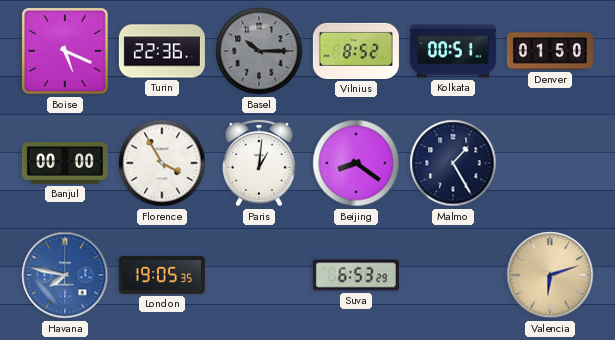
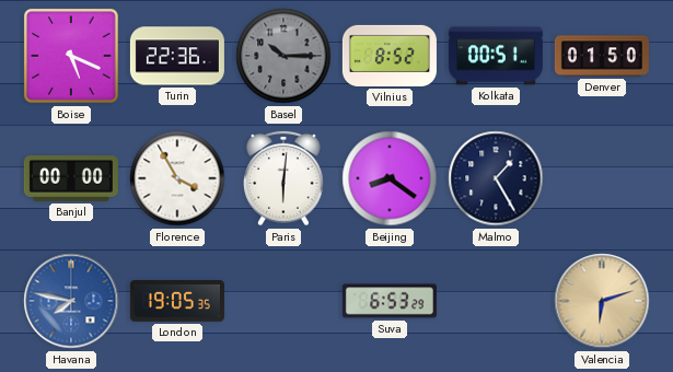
Paris: 1:01 -> 6:01
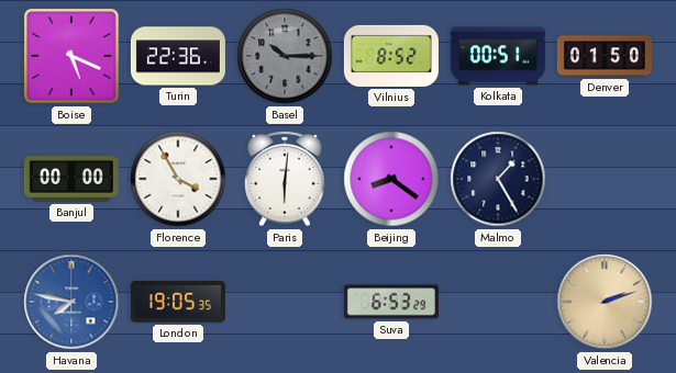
Valencia: 6:12 -> 2:12
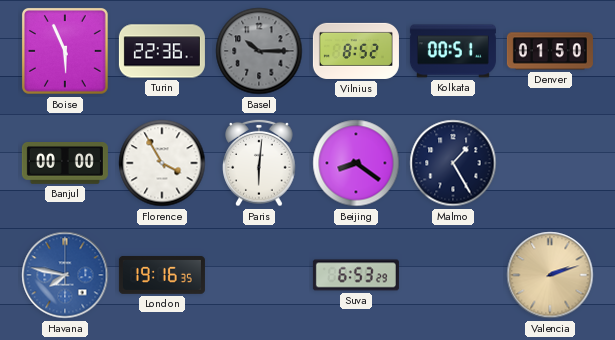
Boise: 5:19 -> 5:56
London: 19:05 -> 19:16
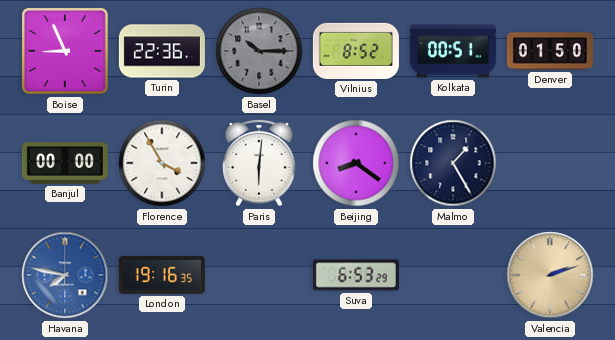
Boise: 5:56 -> 8:56
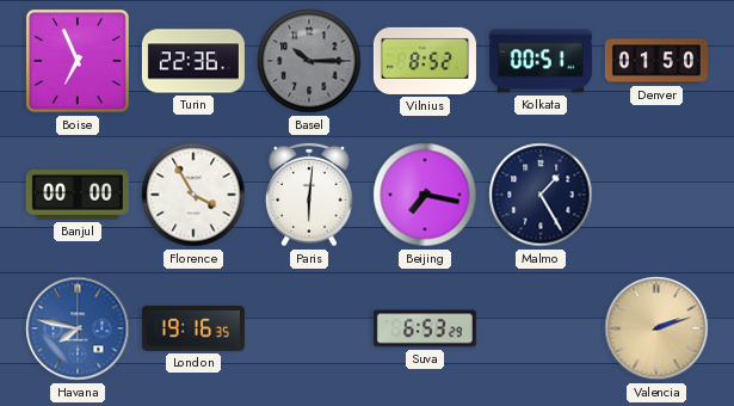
Boise: 8:56 -> 6:56
Beijing: 8:21 -> 7:17
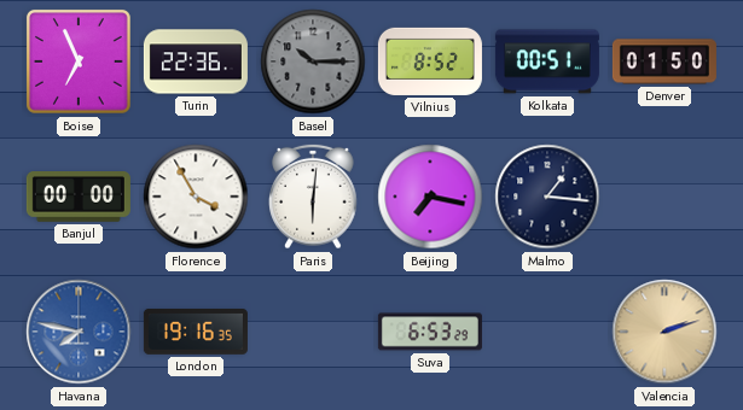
Malmo: 1:25 -> 1:16
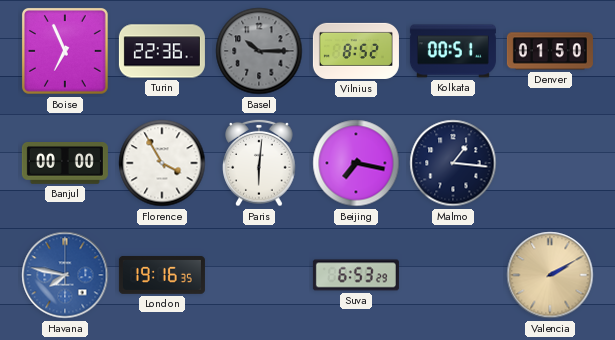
Valencia: 2:12 -> 2:10
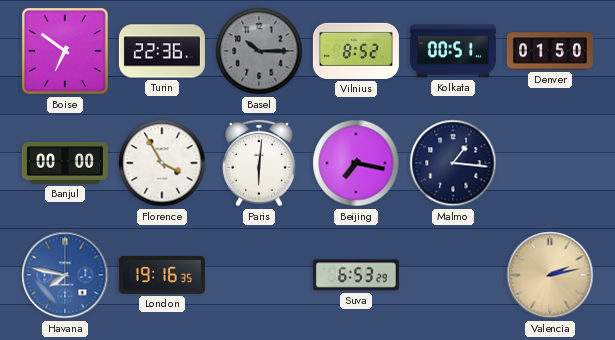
Boise: 6:56 -> 6:51
Valencia: 2:10 -> 2:13
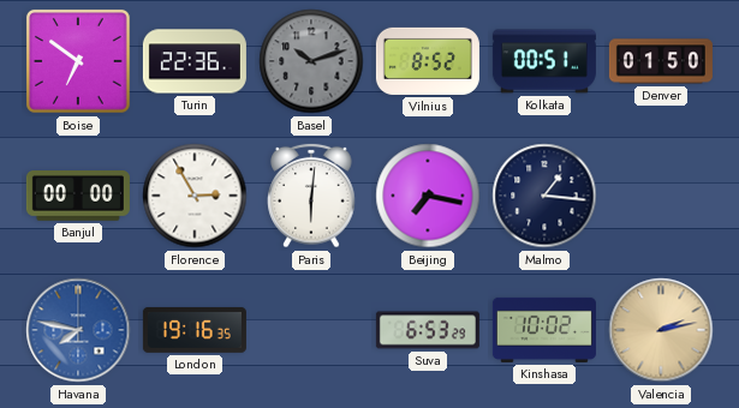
Basel: 10:15 -> 10:12
Florence: 3:55 -> 2:55
Kinshasa: none -> 10:02
